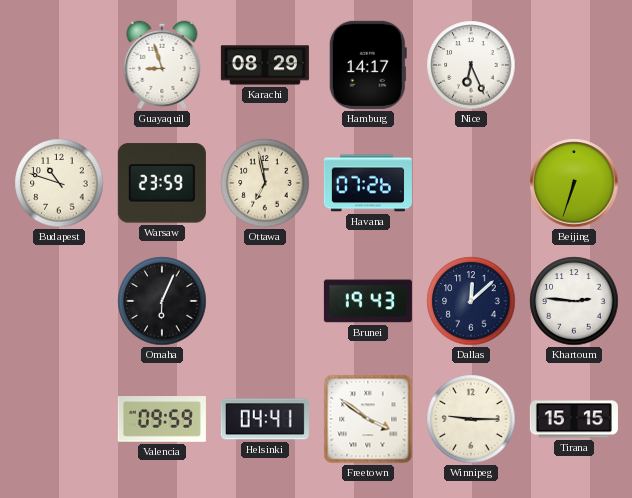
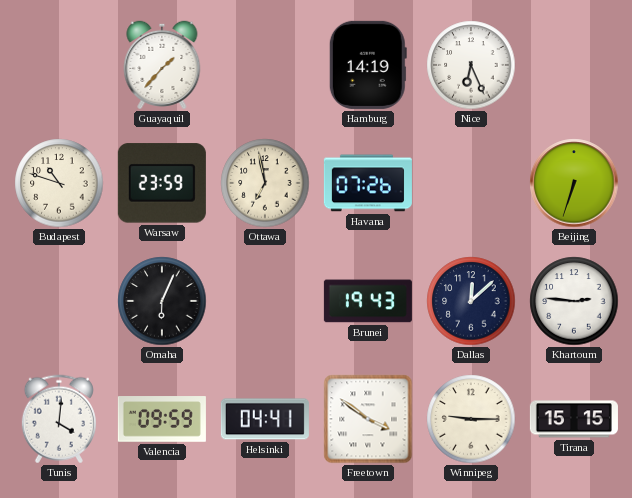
Guayaquil: 8:57 -> 1:37
Karachi: 08:29 -> none
Hamburg: 14:17 -> 14:19
Tunis: none -> 4:01
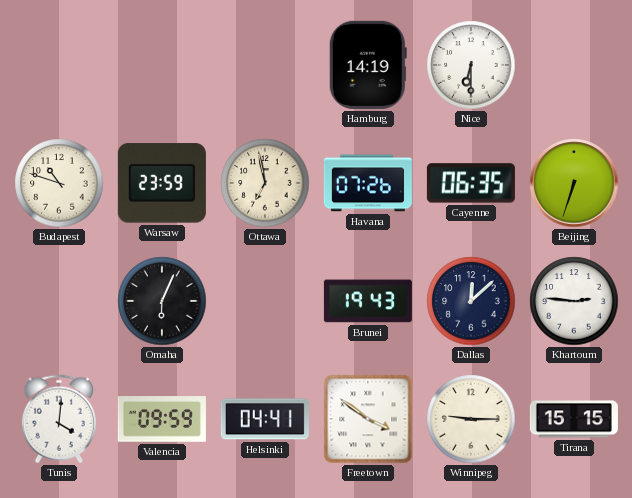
Guayaquil: 1:37 -> none
Nice: 6:26 -> 6:30
Cayenne: none -> 06:35
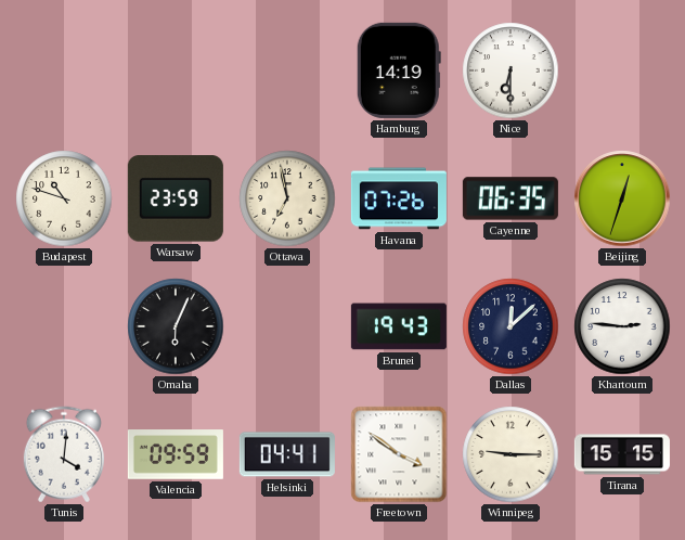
Beijing: 6:33 -> 12:33
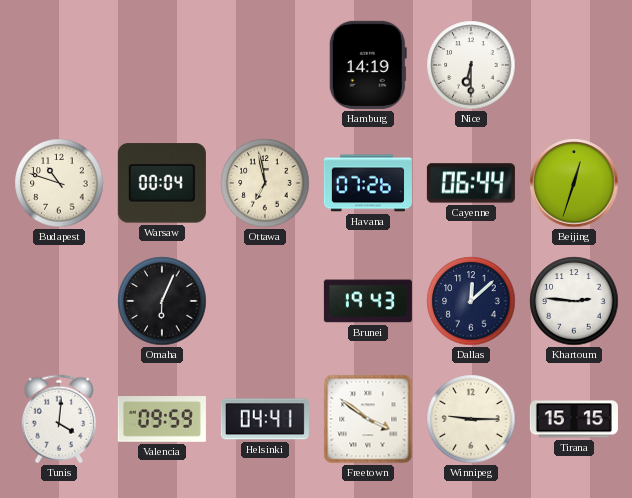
Warsaw: 23:59 -> 00:04
Cayenne: 06:35 -> 06:44
